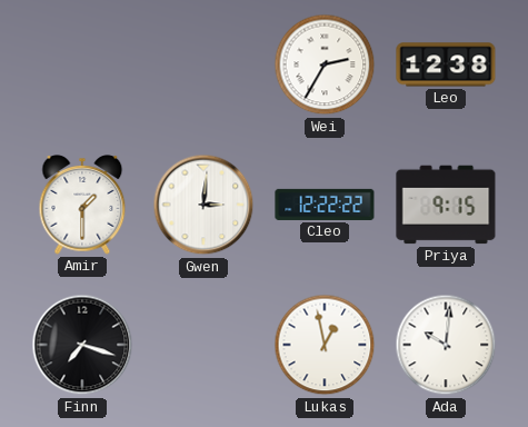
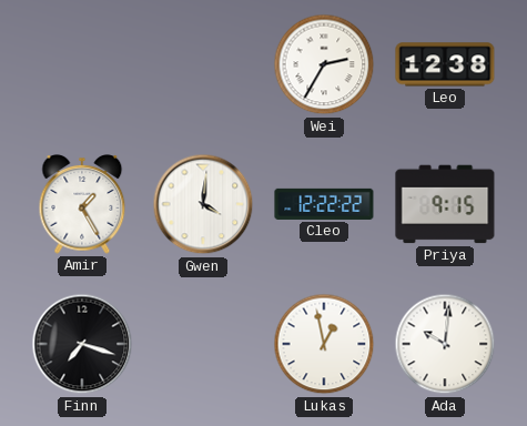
Amir: 1:30 -> 1:25
Gwen: 3:01 -> 4:01
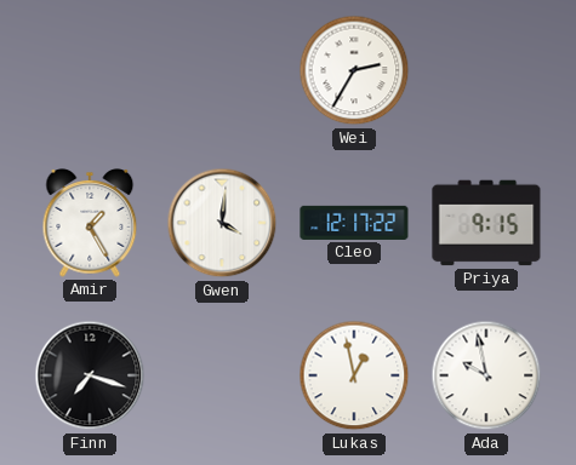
Leo: 12:38 -> none
Cleo: 12:22 -> 12:17
Ada: 10:01 -> 9:58
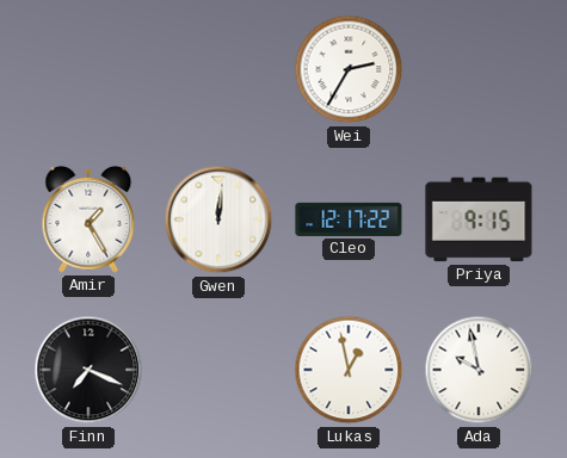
Gwen: 4:01 -> 12:01
Finn: 7:18 -> 7:19
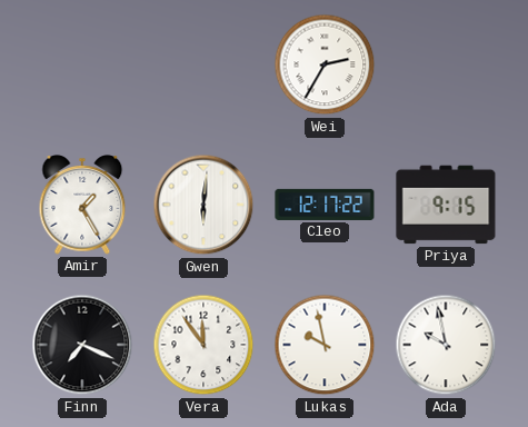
Gwen: 12:01 -> 6:01
Vera: none -> 11:54
Lukas: 12:58 -> 9:58
